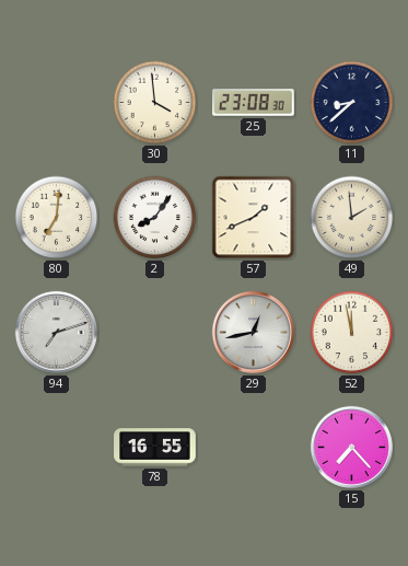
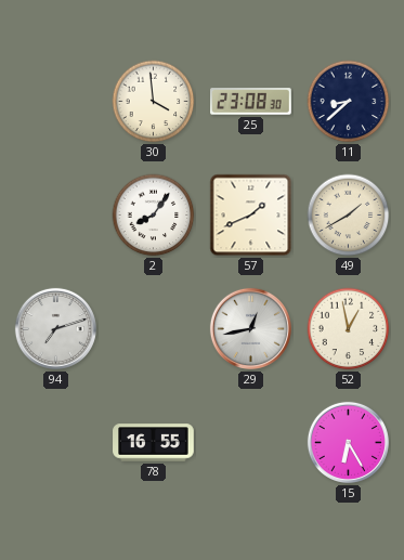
80: 7:01 -> none
49: 1:59 -> 1:40
52: 11:58 -> 12:58
15: 7:23 -> 6:25
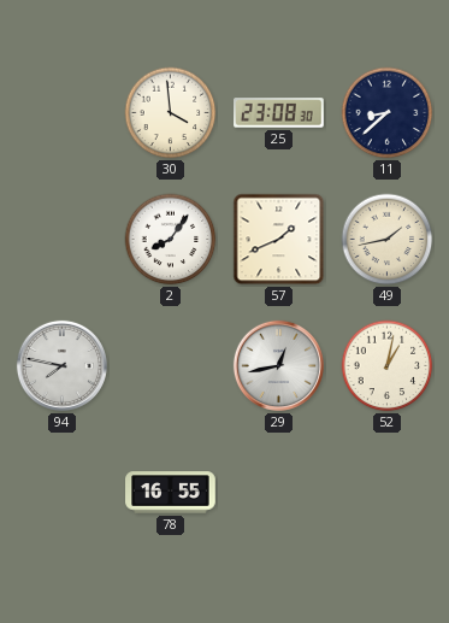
49: 1:40 -> 1:43
94: 7:12 -> 7:47
52: 12:58 -> 1:02
15: 6:25 -> none
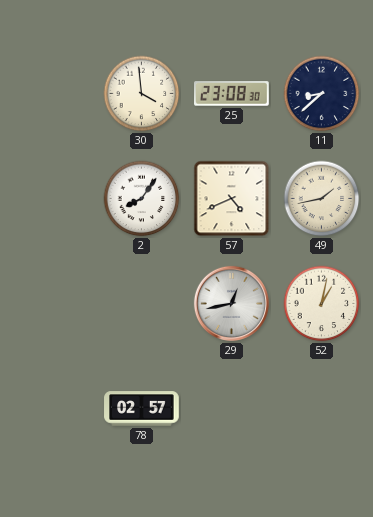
57: 1:41 -> 4:41
94: 7:47 -> none
78: 16:55 -> 02:57
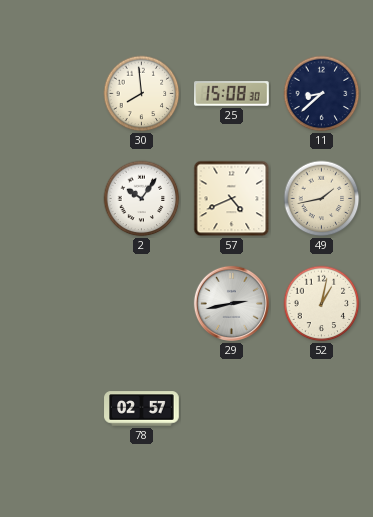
30: 3:59 -> 7:59
25: 23:08 -> 15:08
2: 8:06 -> 10:06
29: 12:43 -> 2:43
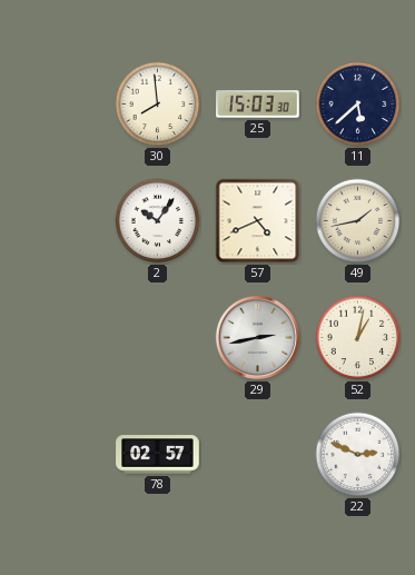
25: 15:08 -> 15:03
11: 8:38 -> 5:38
22: none -> 2:49
